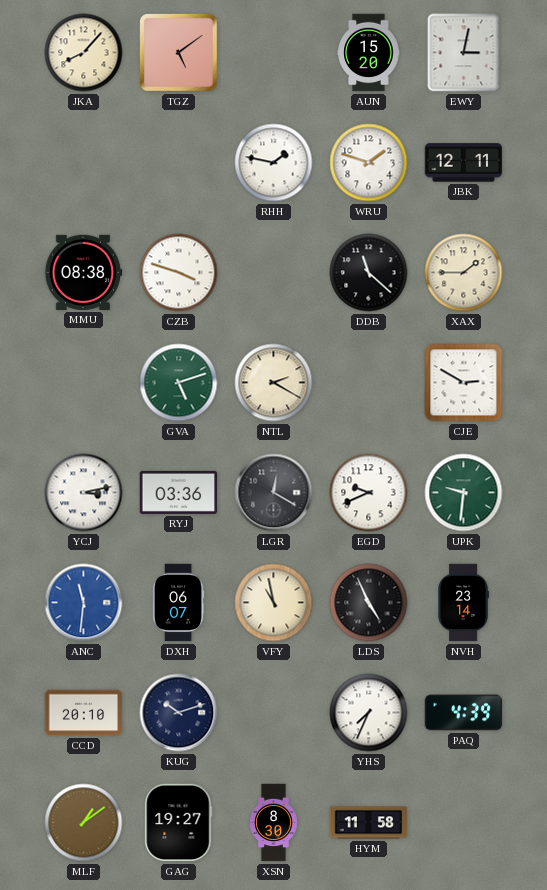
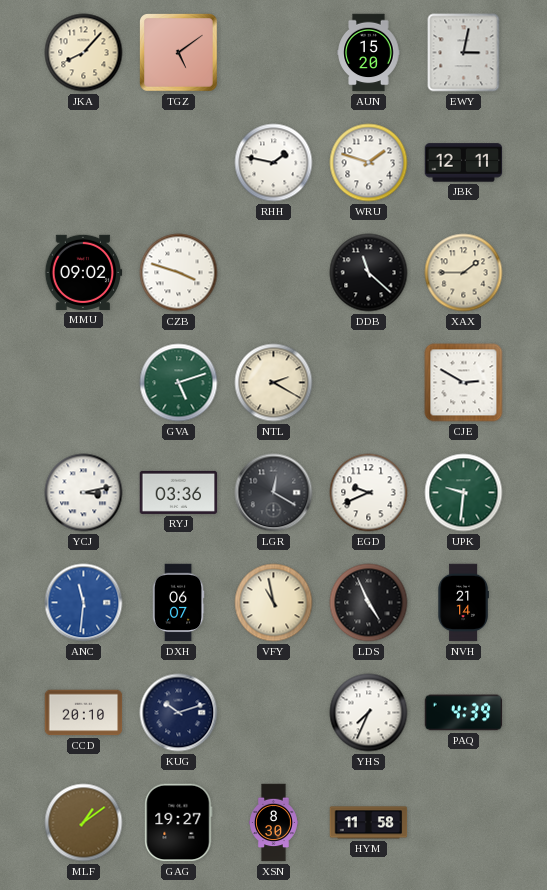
MMU: 08:38 -> 09:02
NVH: 23:14 -> 21:14
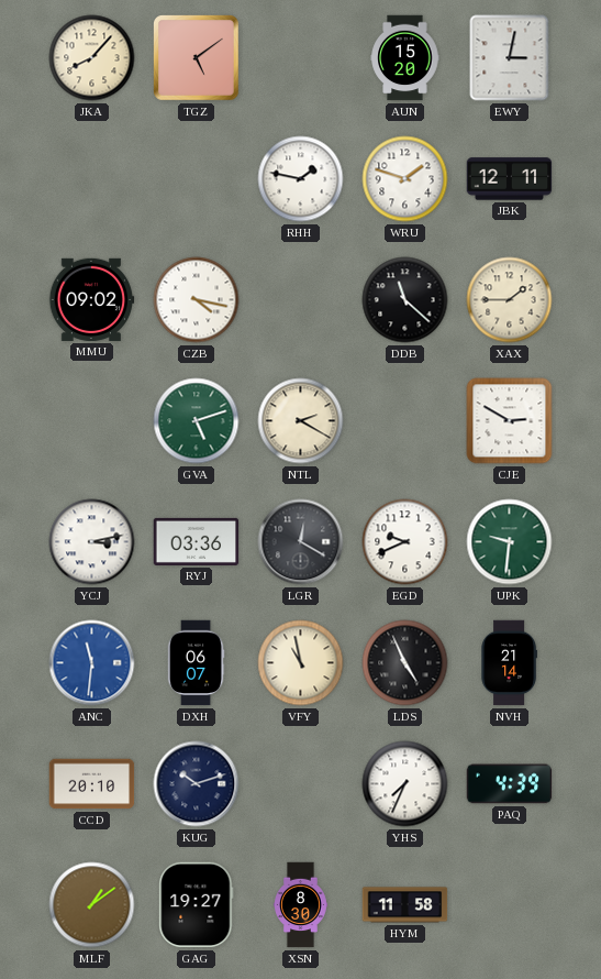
CZB: 3:48 -> 4:17
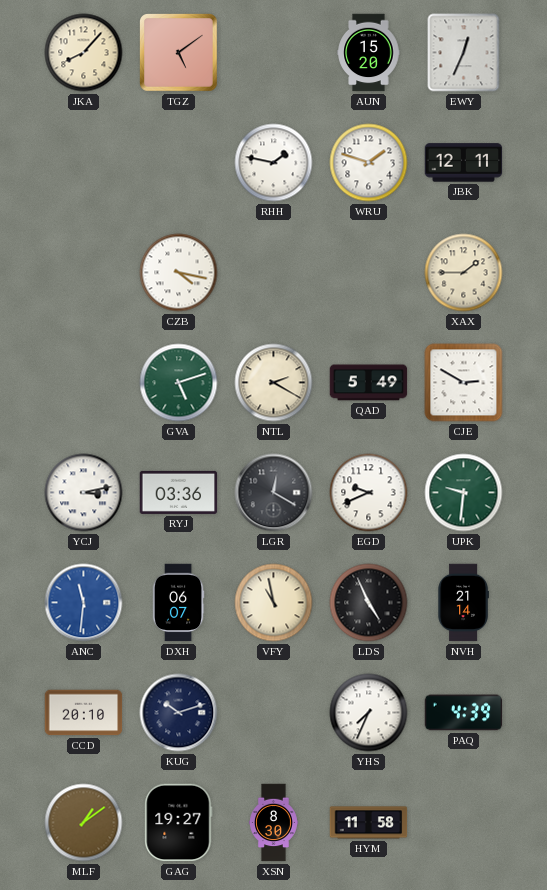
EWY: 3:02 -> 12:34
MMU: 09:02 -> none
DDB: 11:22 -> none
QAD: none -> 5:49
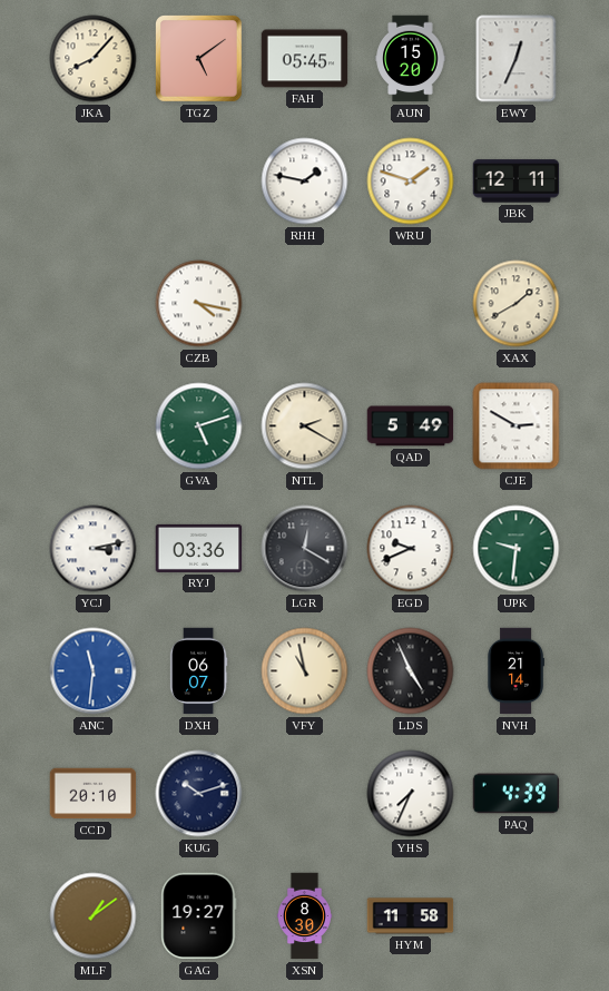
FAH: none -> 05:45
XAX: 1:45 -> 1:40
